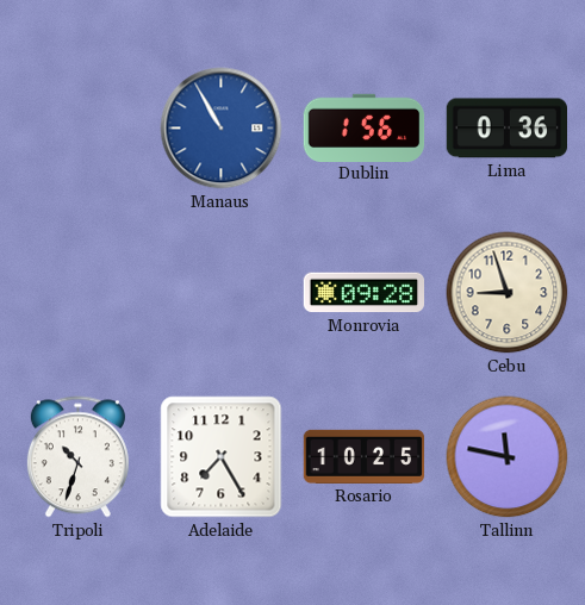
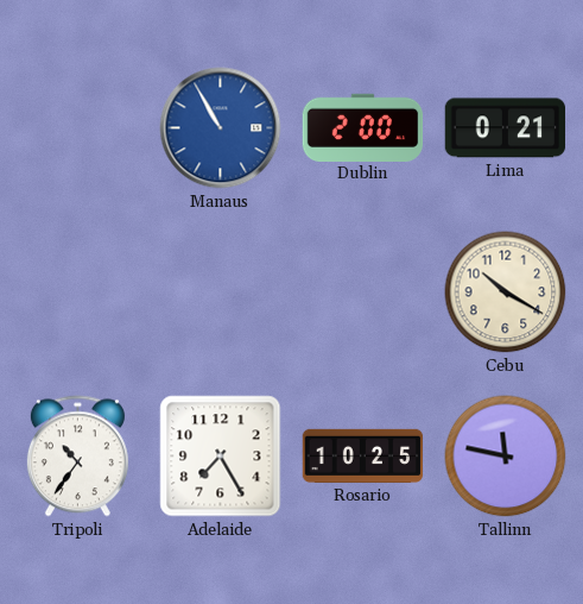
Dublin: 1:56 -> 2:00
Lima: 0:36 -> 0:21
Monrovia: 09:28 -> none
Cebu: 8:57 -> 10:20
Tripoli: 10:33 -> 10:36
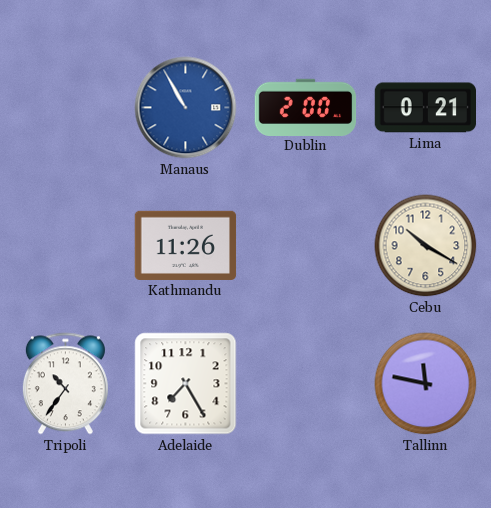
Kathmandu: none -> 11:26
Rosario: 10:25 -> none
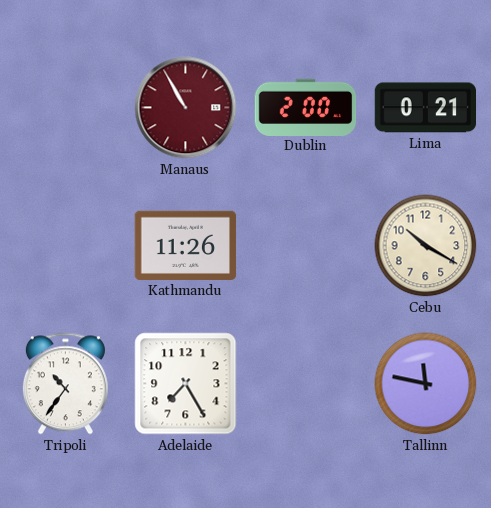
Manaus dial: blue -> burgundy
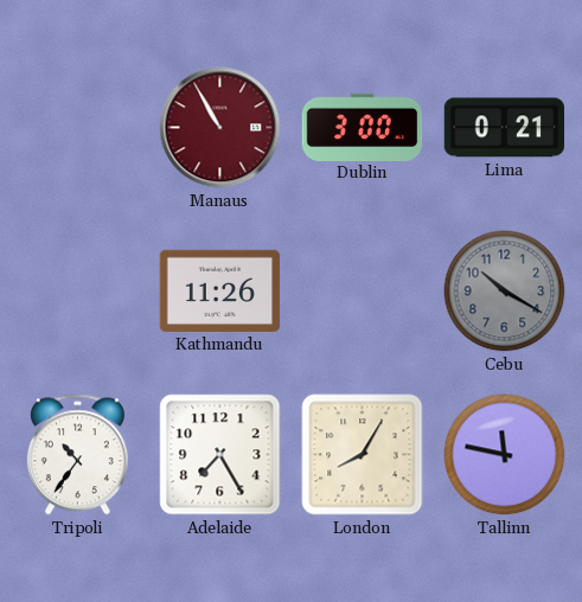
Dublin: 2:00 -> 3:00
Cebu dial: cream -> grey
London: none -> 8:05
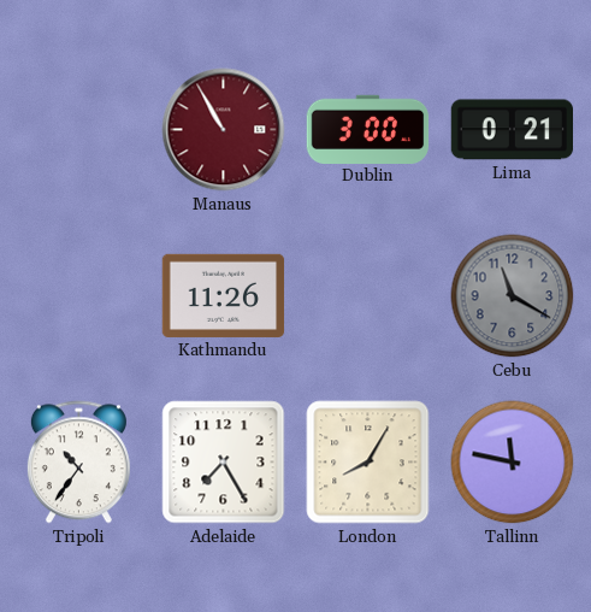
Cebu: 10:20 -> 11:20
